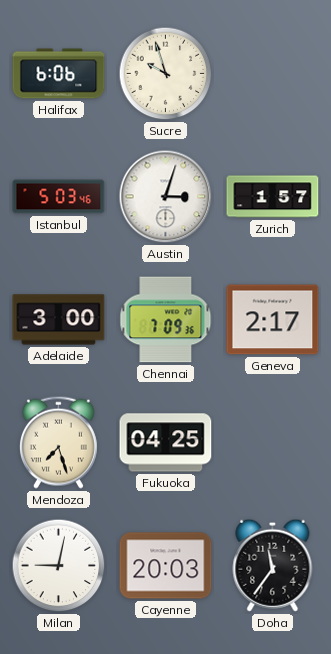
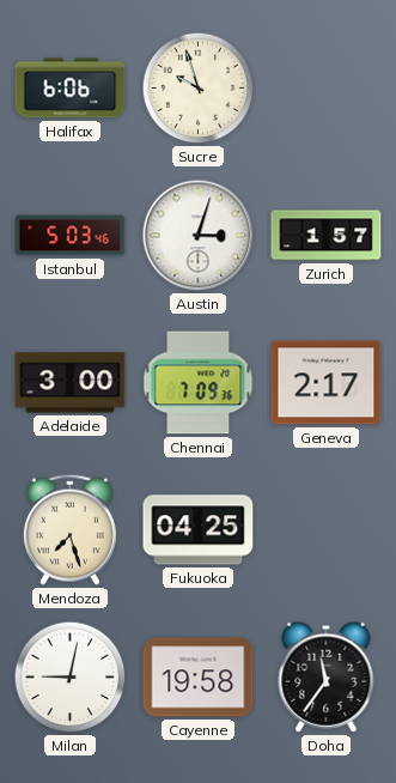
Cayenne: 20:03 -> 19:58
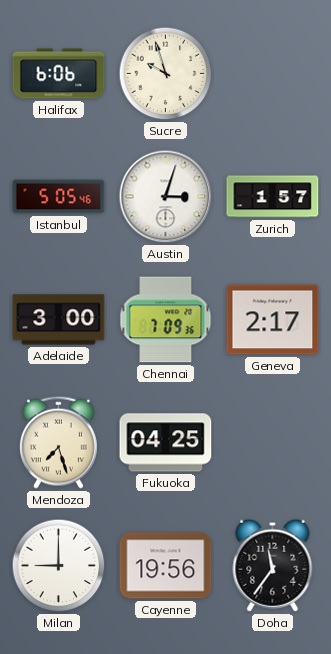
Istanbul: 5:03 -> 5:05
Milan: 9:02 -> 9:00
Cayenne: 19:58 -> 19:56
